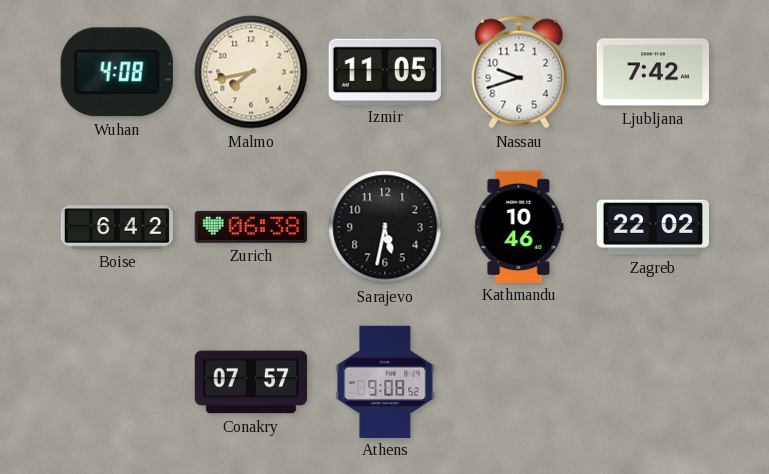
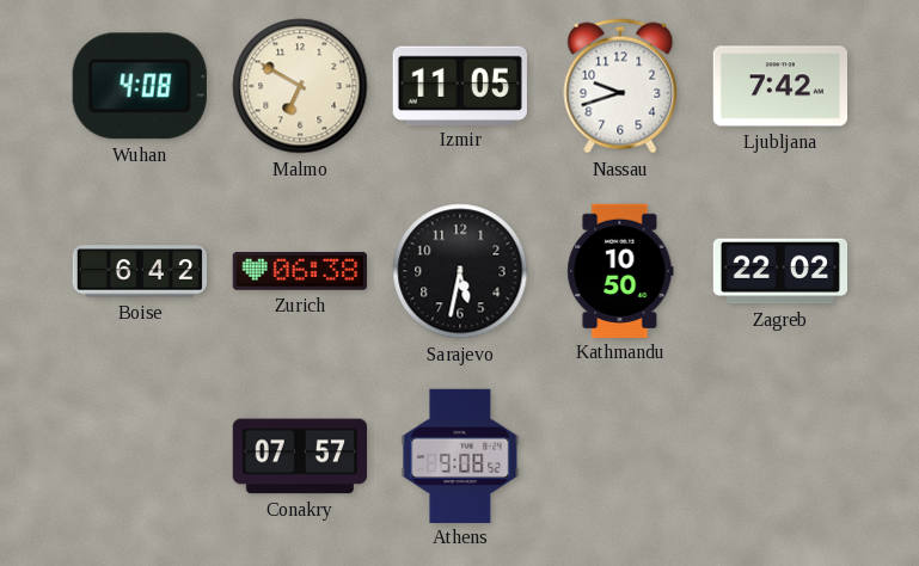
Malmo: 7:43 -> 6:50
Kathmandu: 10:46 -> 10:50
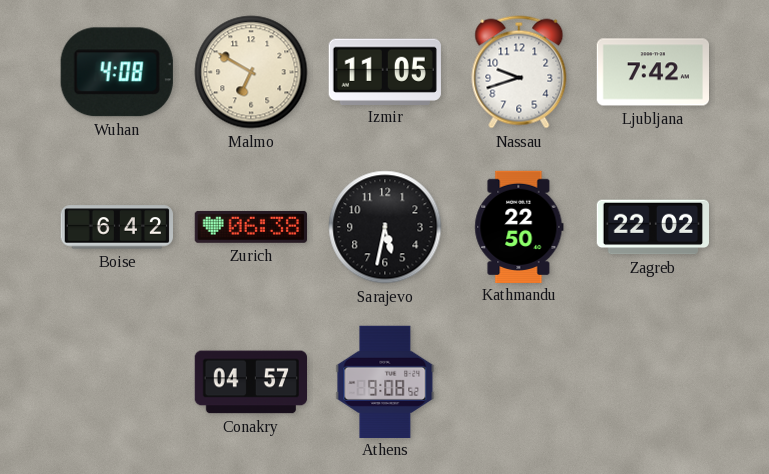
Kathmandu: 10:50 -> 22:50
Conakry: 07:57 -> 04:57
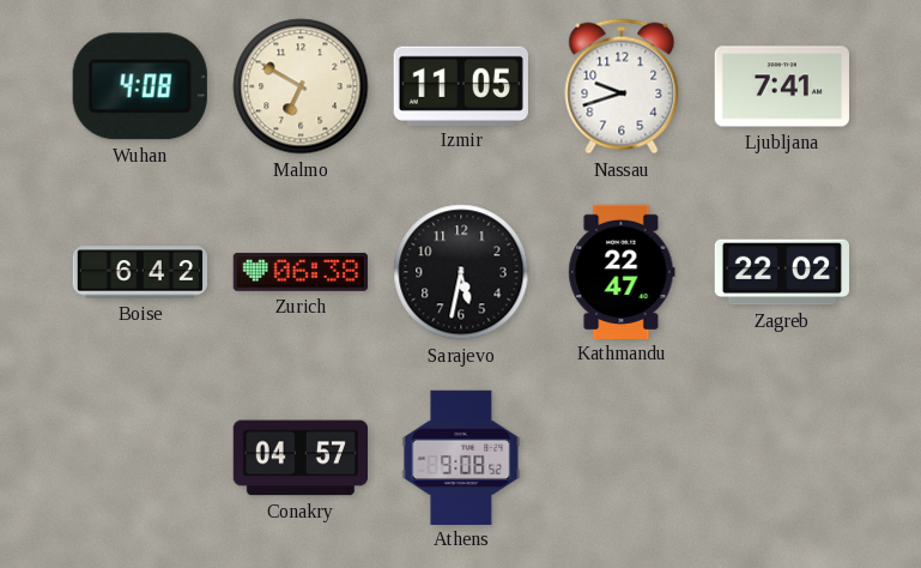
Ljubljana: 7:42 -> 7:41
Kathmandu: 22:50 -> 22:47
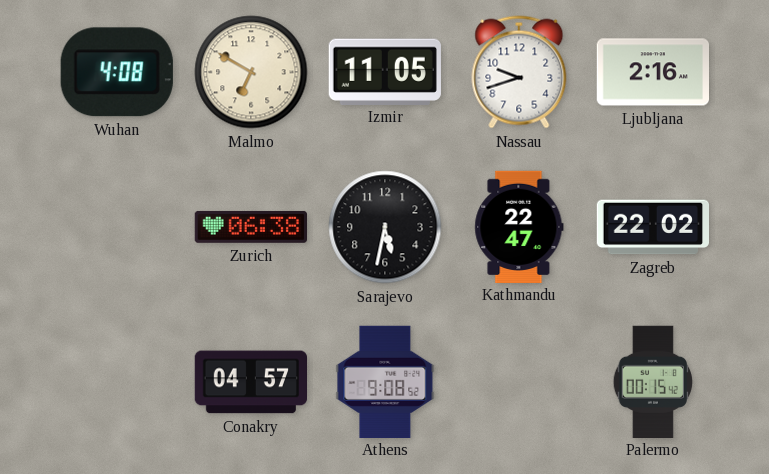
Ljubljana: 7:41 -> 2:16
Boise: 6:42 -> none
Palermo: none -> 00:15
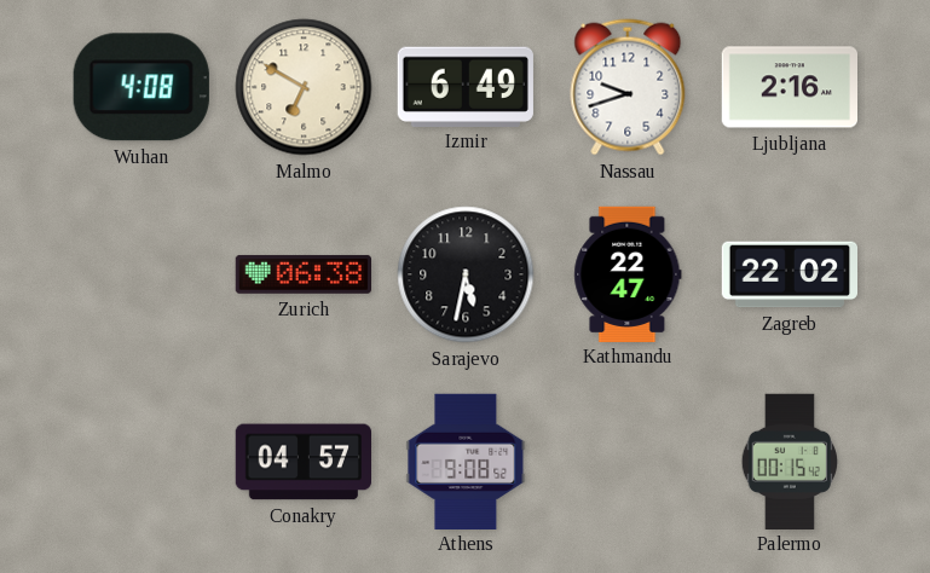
Izmir: 11:05 -> 6:49
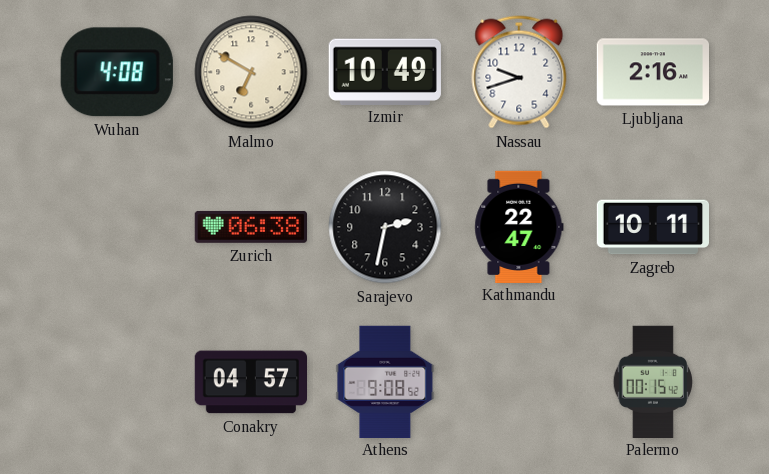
Izmir: 6:49 -> 10:49
Sarajevo: 5:32 -> 2:32
Zagreb: 22:02 -> 10:11
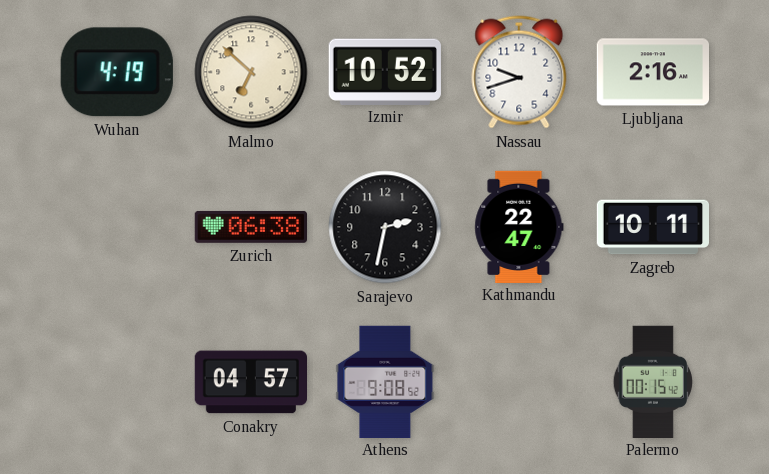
Wuhan: 4:08 -> 4:19
Malmo: 6:50 -> 6:52
Izmir: 10:49 -> 10:52
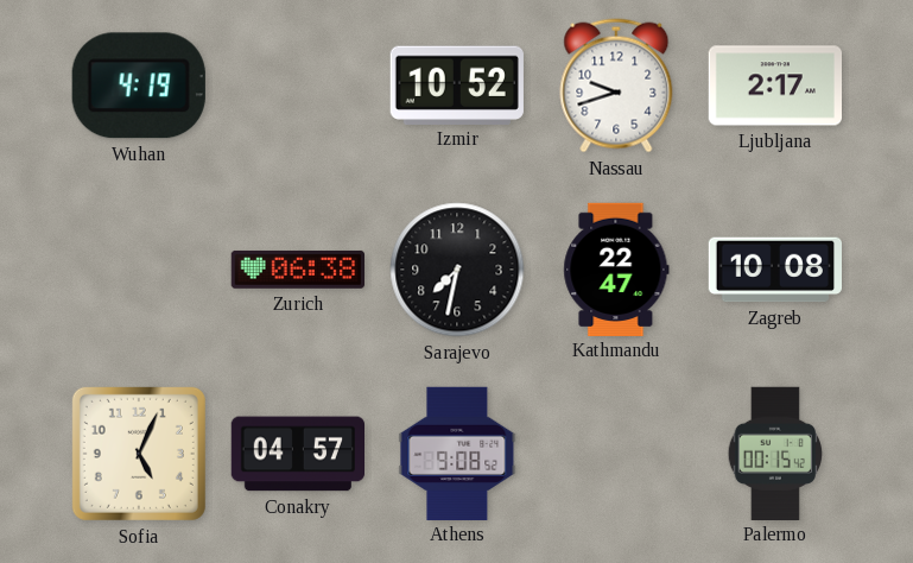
Malmo: 6:52 -> none
Ljubljana: 2:16 -> 2:17
Sarajevo: 2:32 -> 7:32
Zagreb: 10:11 -> 10:08
Sofia: none -> 5:04
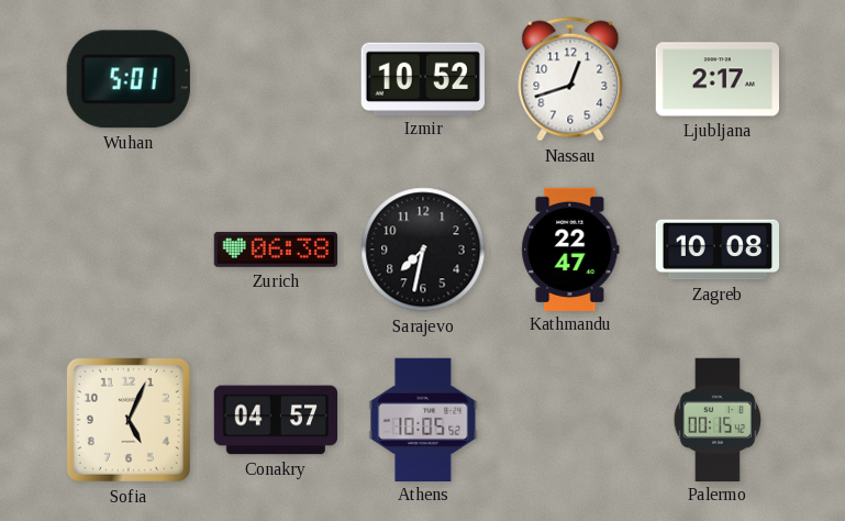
Wuhan: 4:19 -> 5:01
Nassau: 9:42 -> 12:42
Athens: 9:08 -> 10:05
